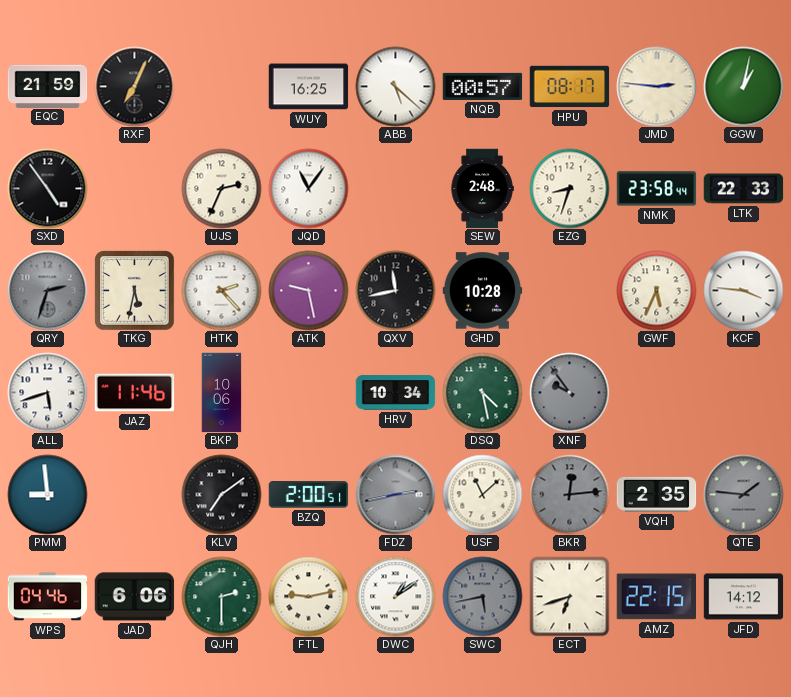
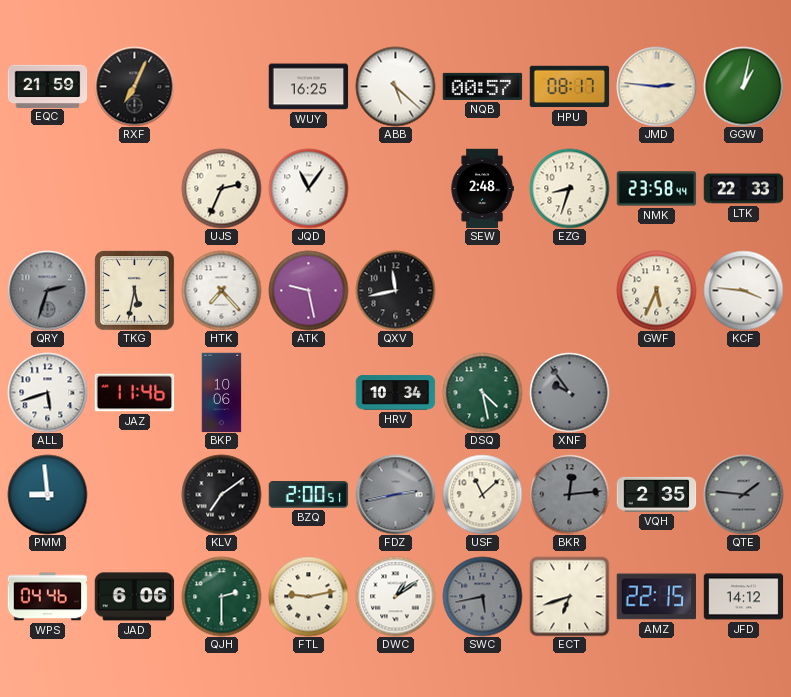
SXD: 4:54 -> none
HTK: 2:23 -> 7:23
GHD: 10:28 -> none
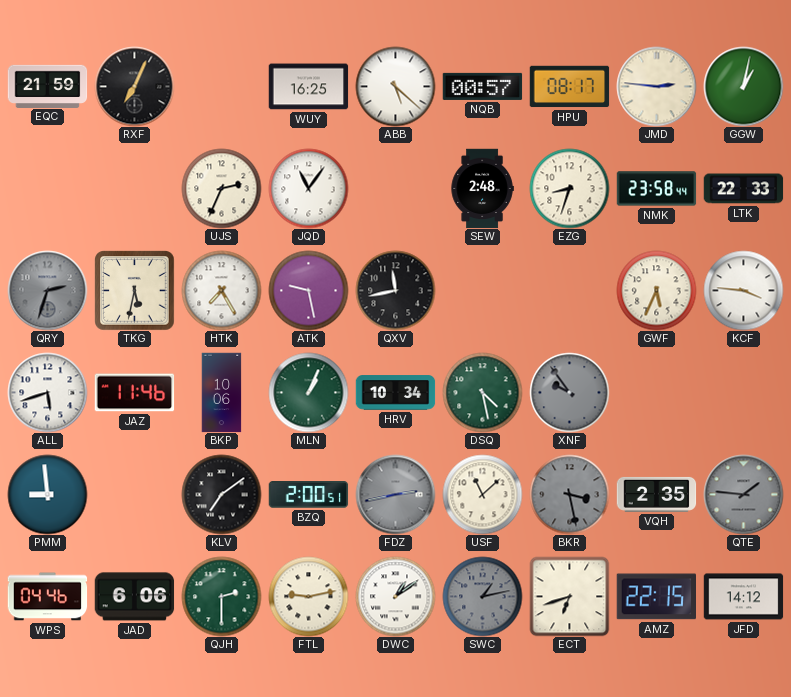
HTK: 7:23 -> 7:25
MLN: none -> 1:04
BKR: 12:14 -> 3:28
SWC: 5:43 -> 1:13
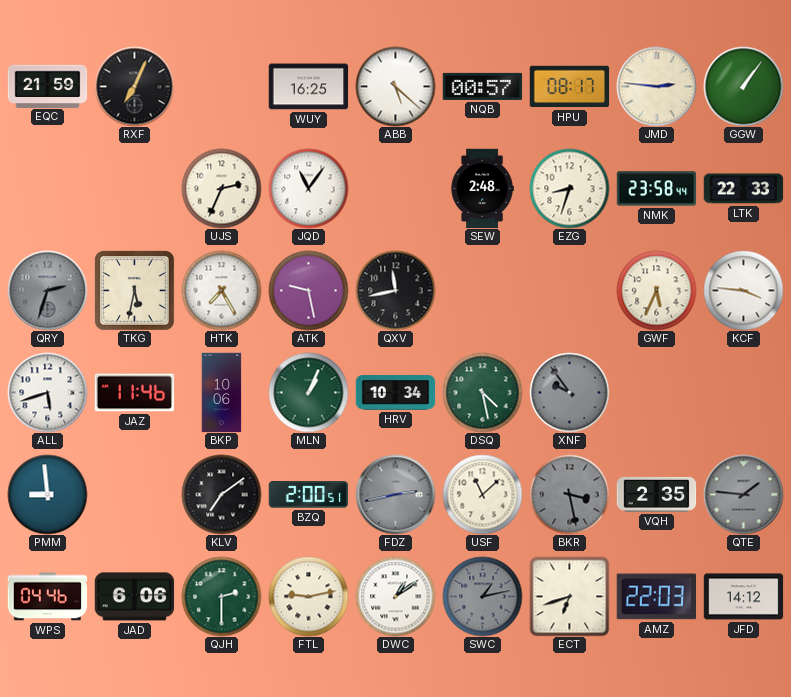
GGW: 1:02 -> 1:06
AMZ: 22:15 -> 22:03
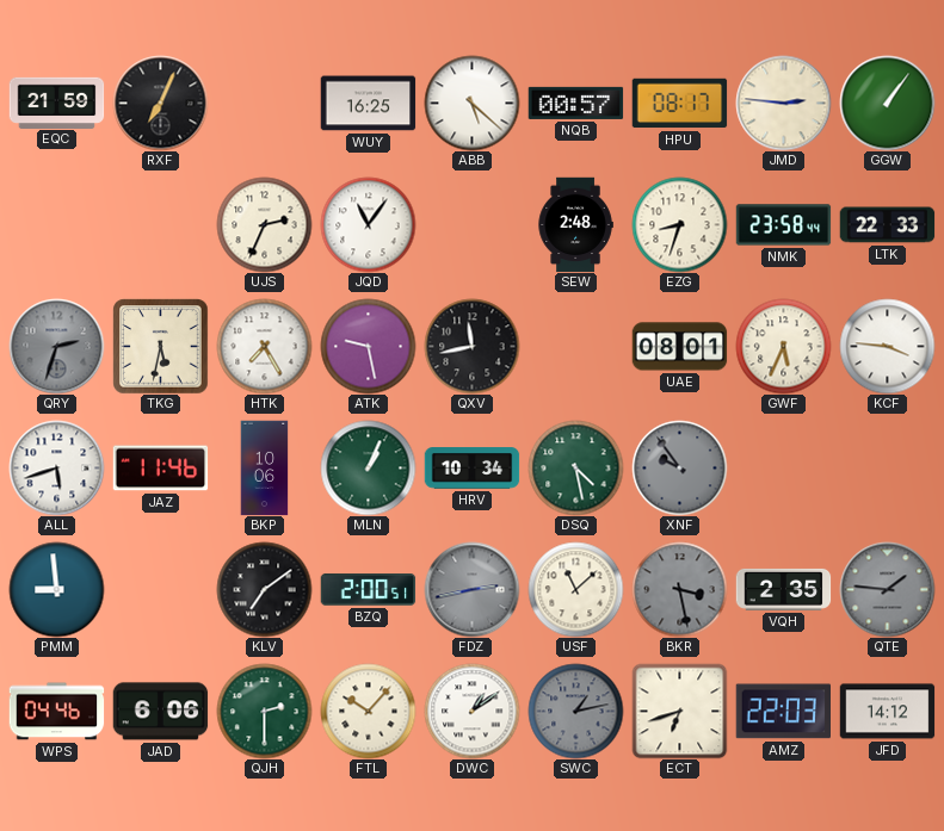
UAE: none -> 08:01
FTL: 9:13 -> 10:07
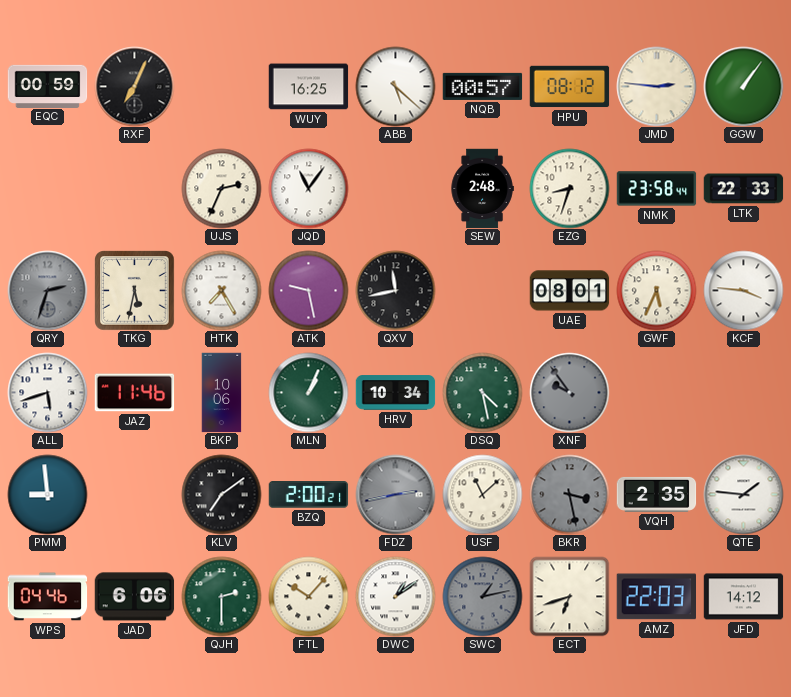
EQC: 21:59 -> 00:59
HPU: 08:17 -> 08:12
BZQ: 2:00:51 -> 2:00:21
QTE dial: grey -> white
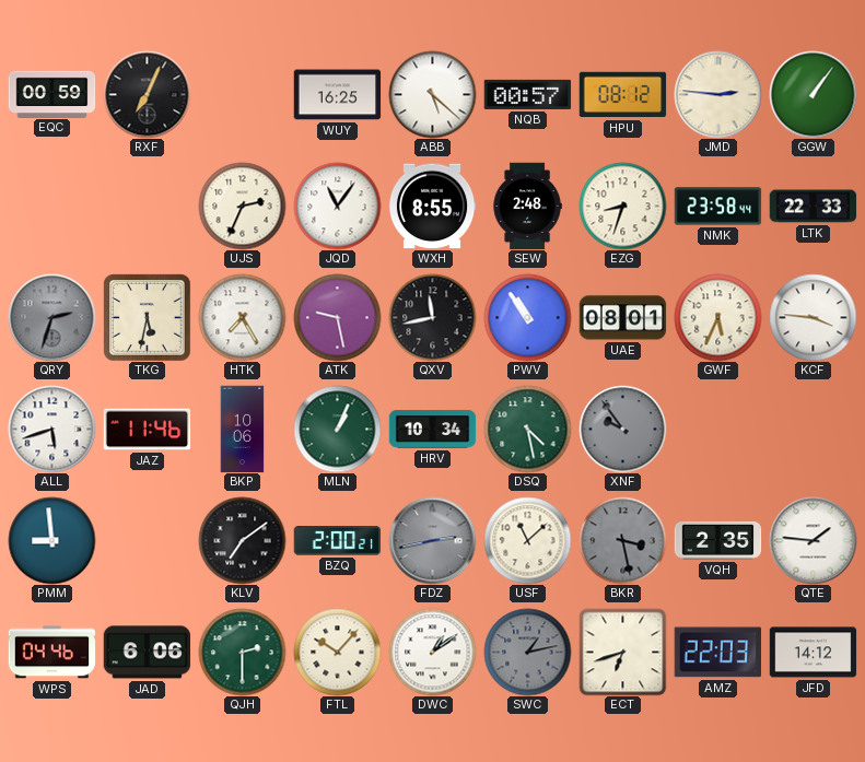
WXH: none -> 8:55
PWV: none -> 10:54
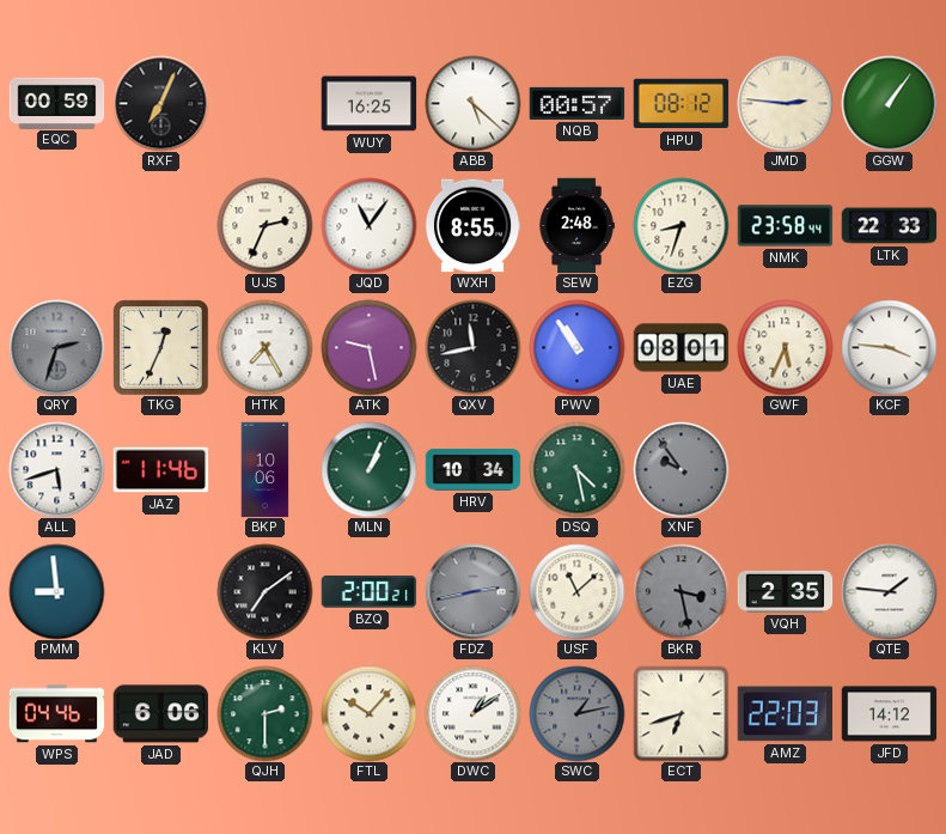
TKG: 5:32 -> 12:34
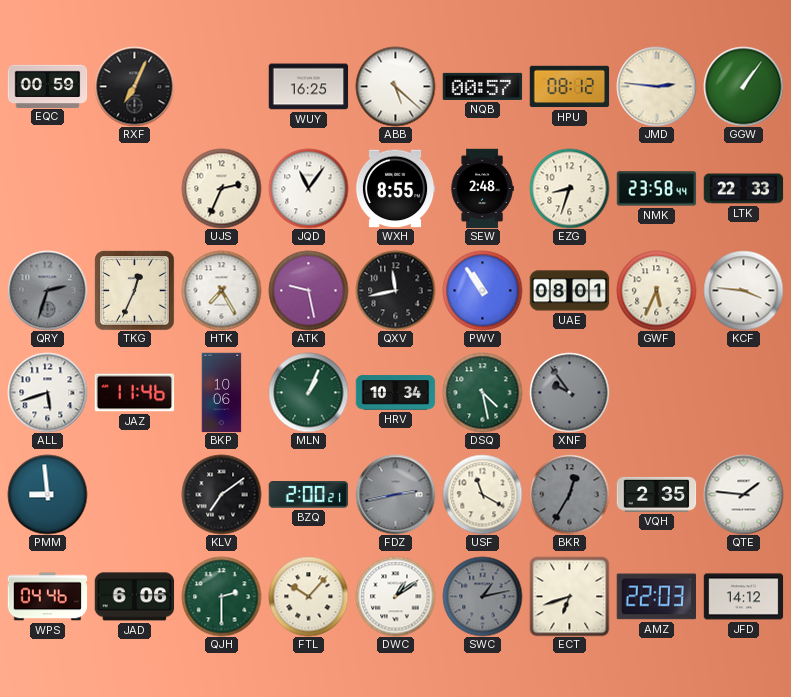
USF: 11:08 -> 11:20
BKR: 3:28 -> 12:35
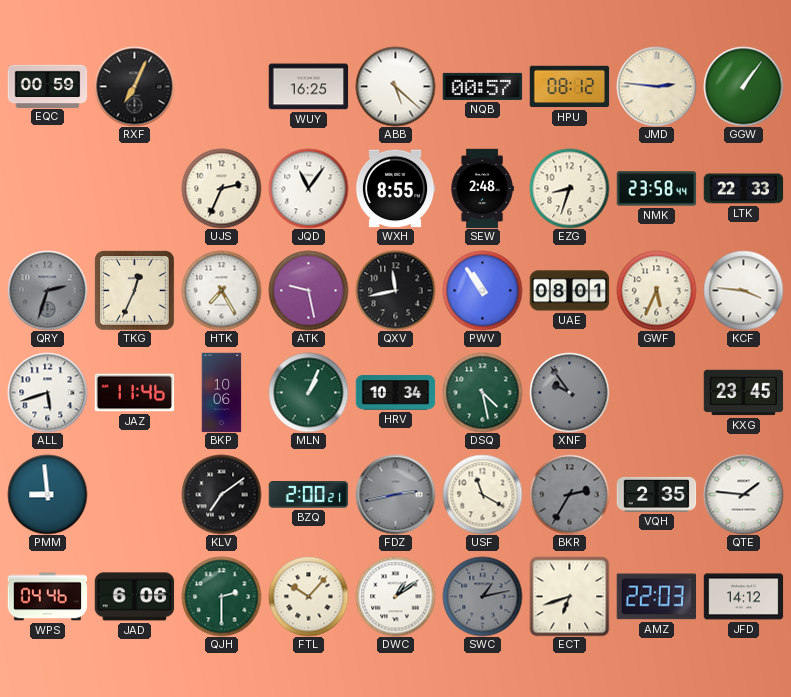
KXG: none -> 23:45
BKR: 12:35 -> 2:35
